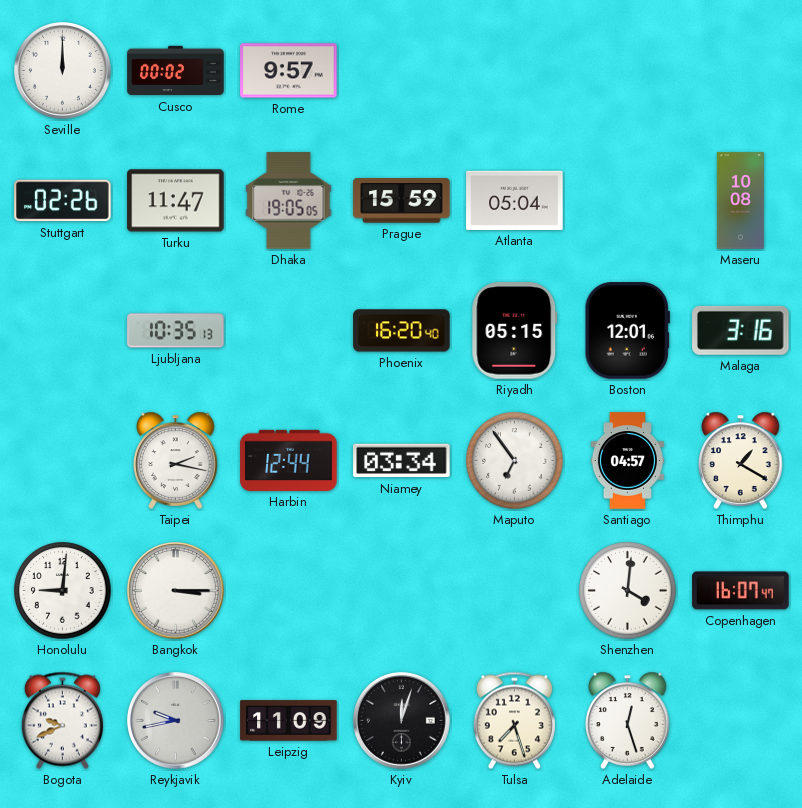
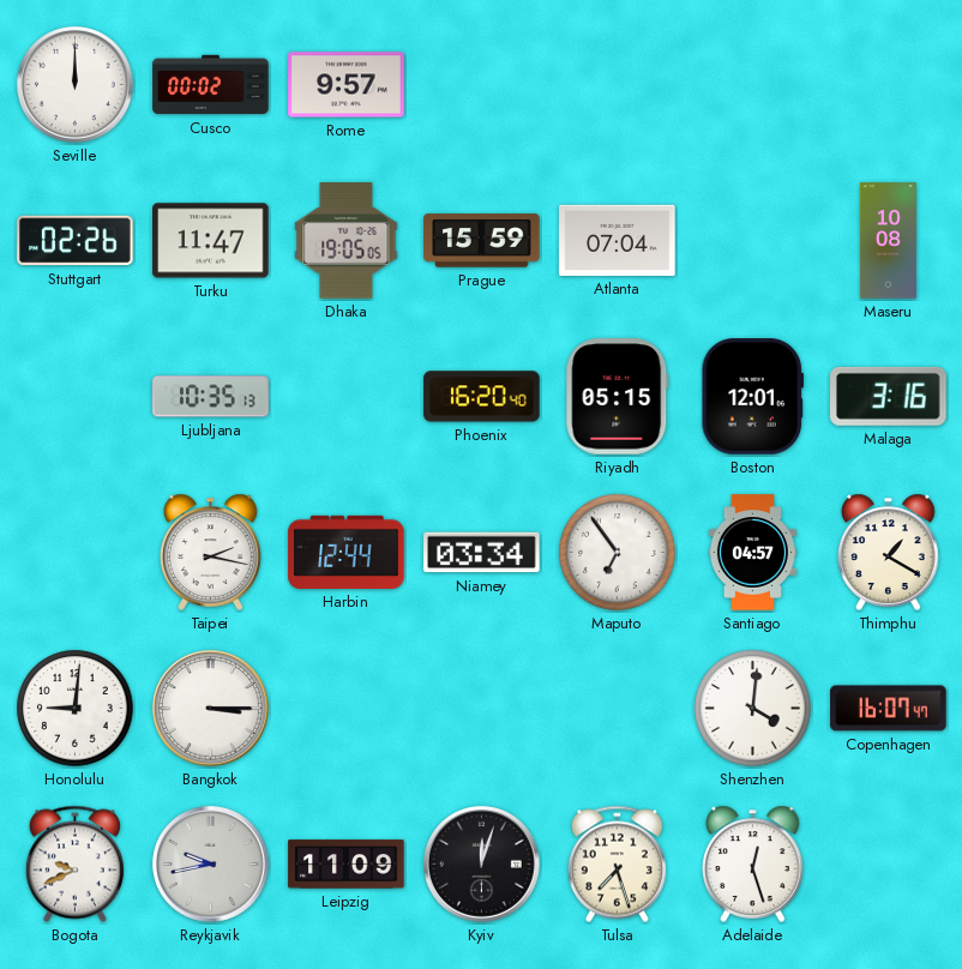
Atlanta: 05:04 -> 07:04
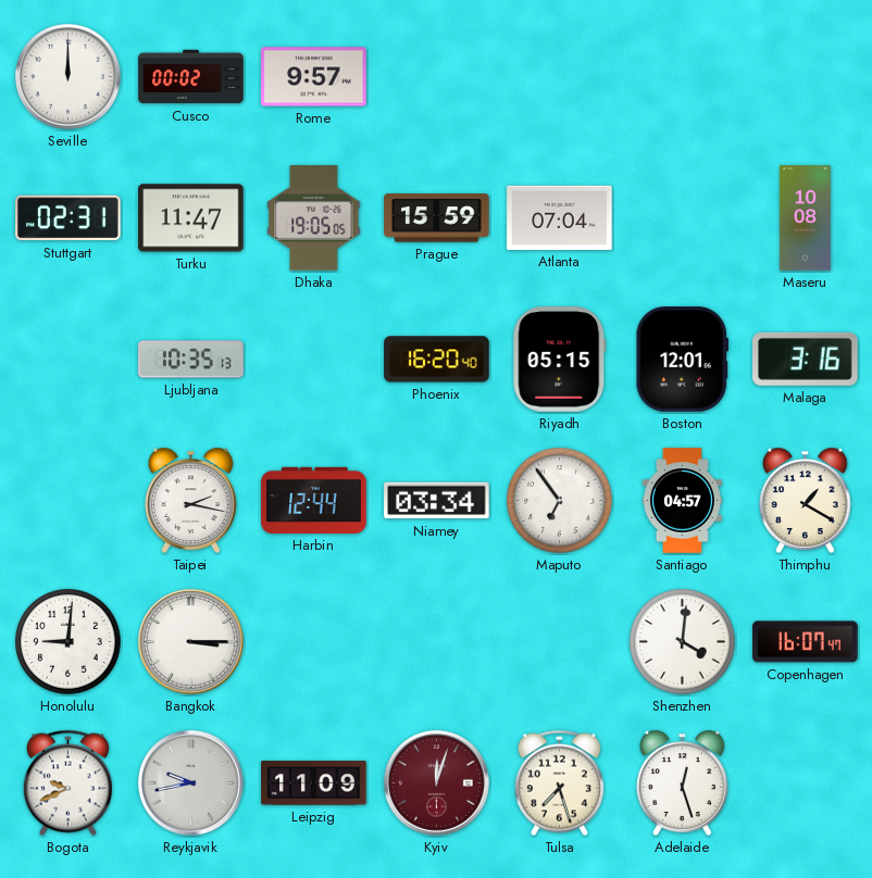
Stuttgart: 02:26 -> 02:31
Kyiv dial: black -> burgundy
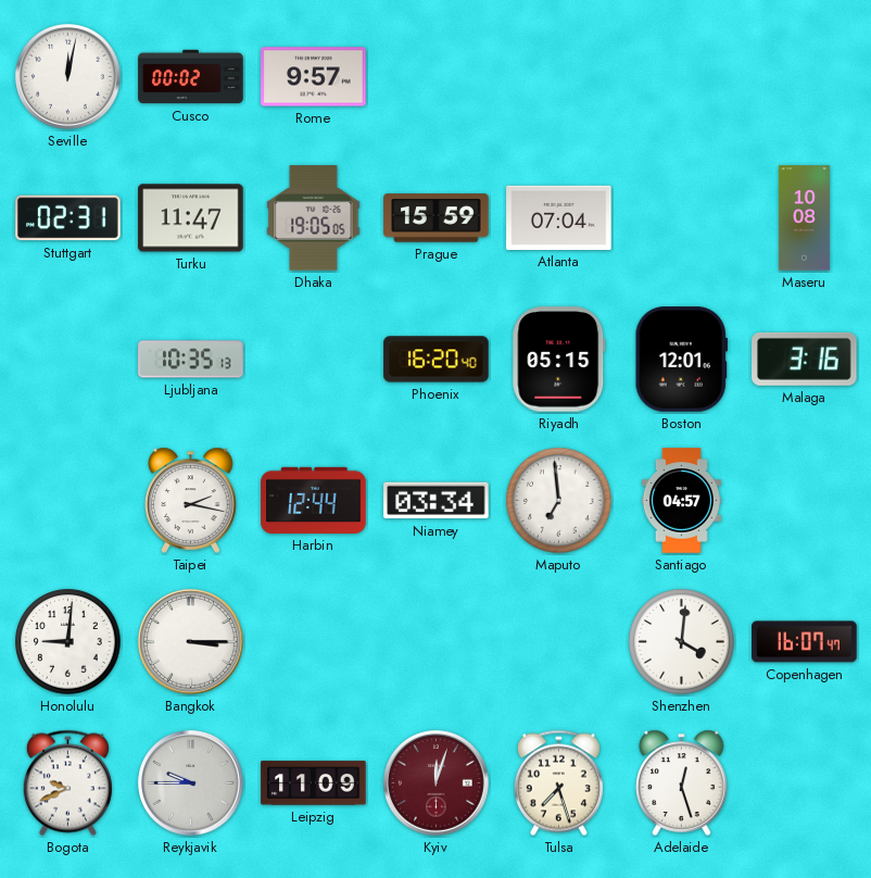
Seville: 12:00 -> 12:02
Maputo: 6:54 -> 6:59
Thimphu: 1:20 -> none
Reykjavik: 9:43 -> 9:45
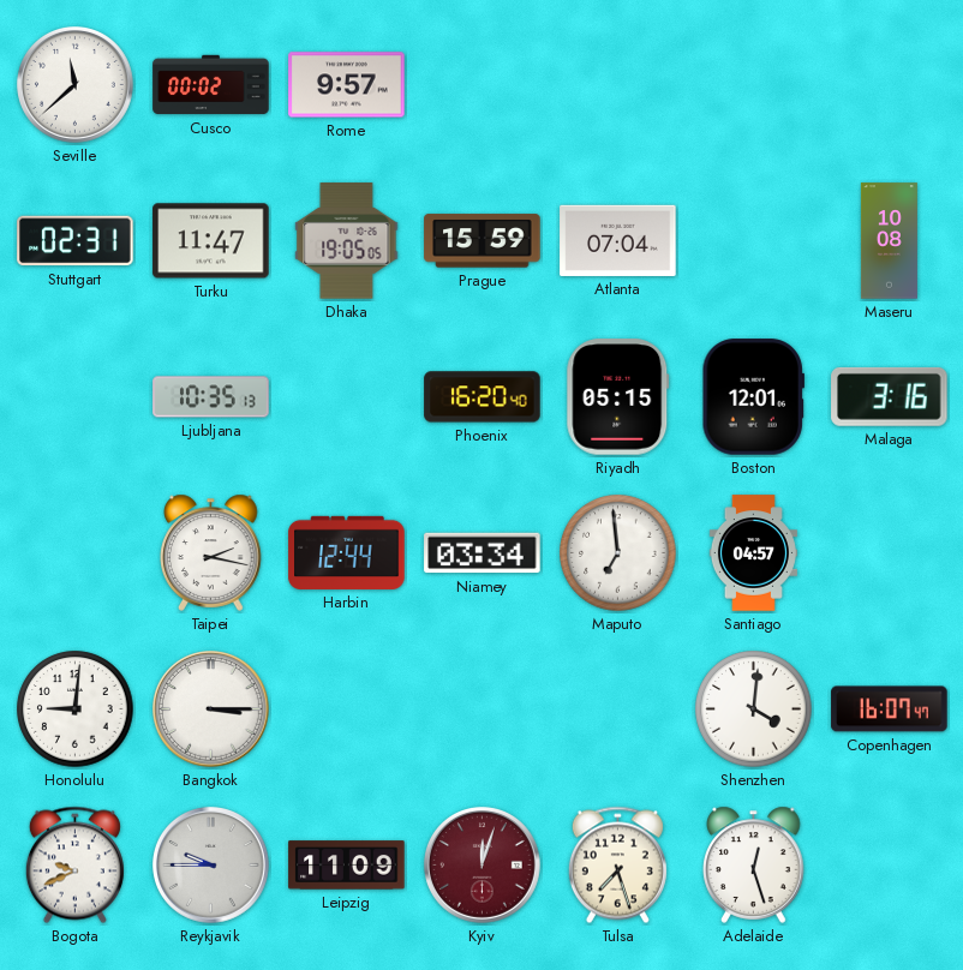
Seville: 12:02 -> 11:38
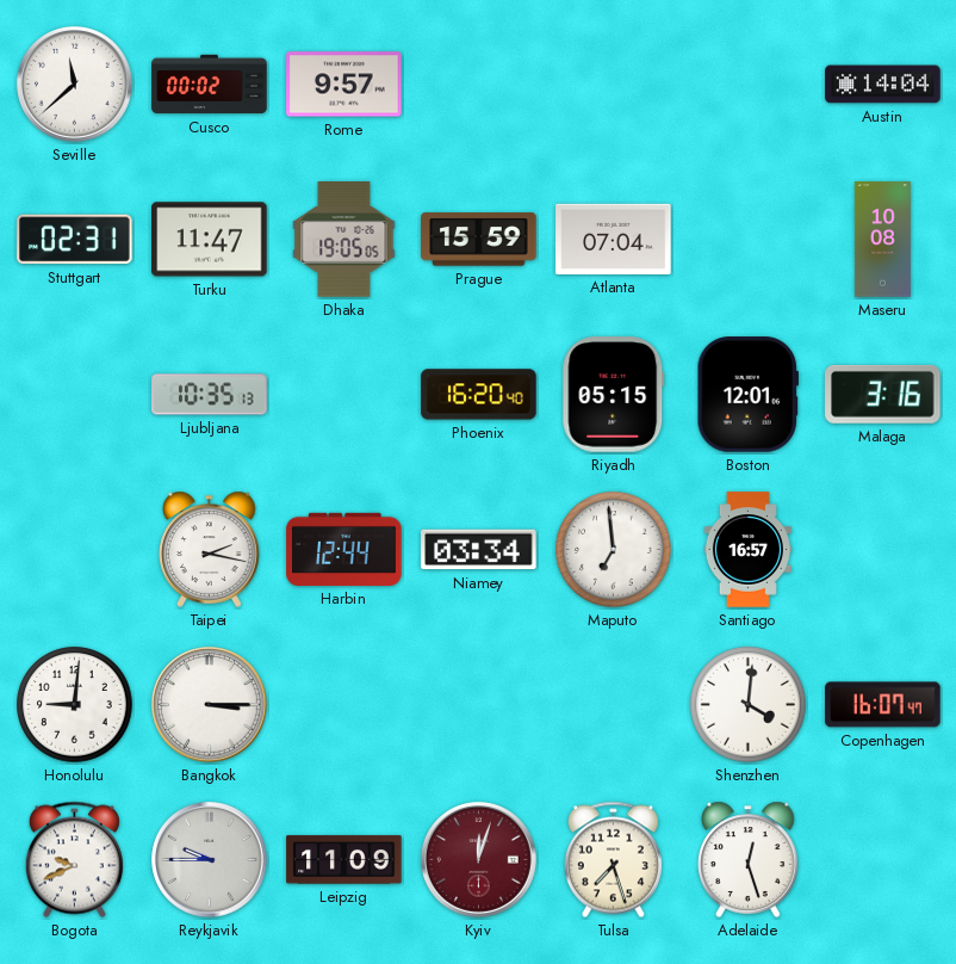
Austin: none -> 14:04
Santiago: 04:57 -> 16:57
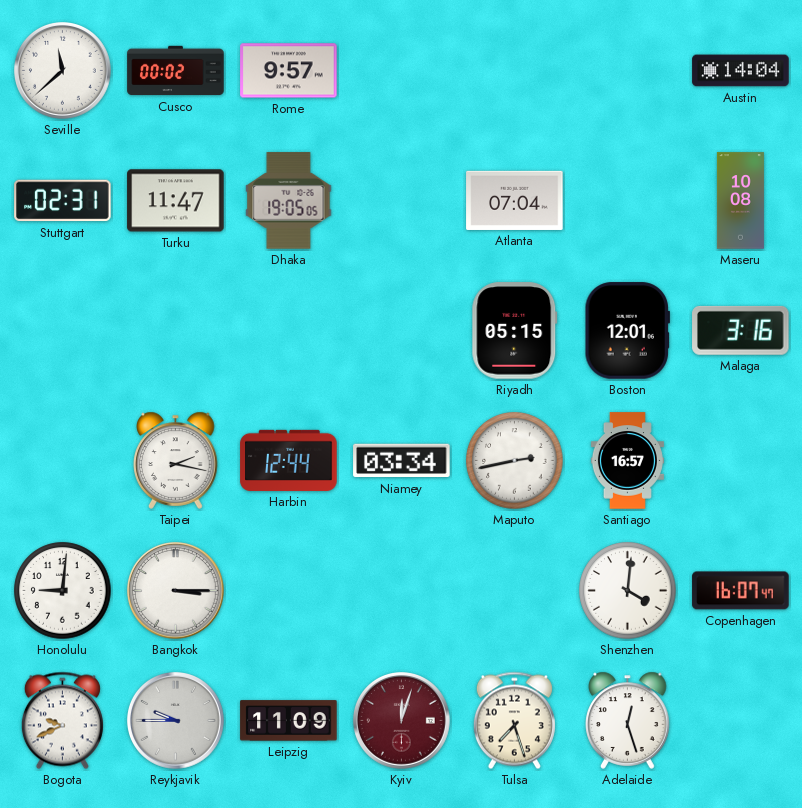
Prague: 15:59 -> none
Ljubljana: 10:35 -> none
Phoenix: 16:20 -> none
Maputo: 6:59 -> 2:43
